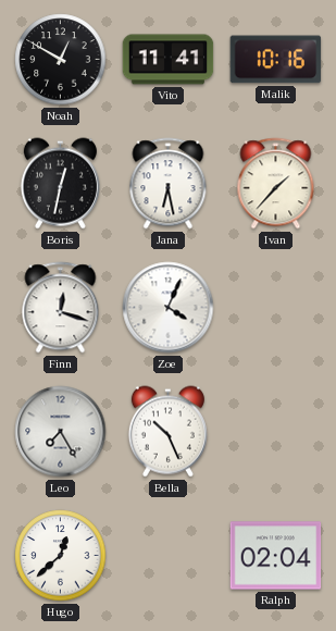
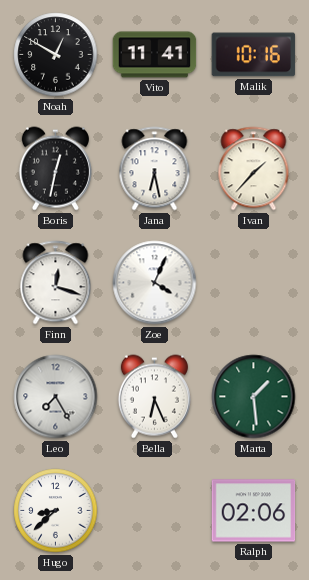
Bella: 10:26 -> 6:26
Marta: none -> 1:29
Hugo: 12:38 -> 8:38
Ralph: 02:04 -> 02:06
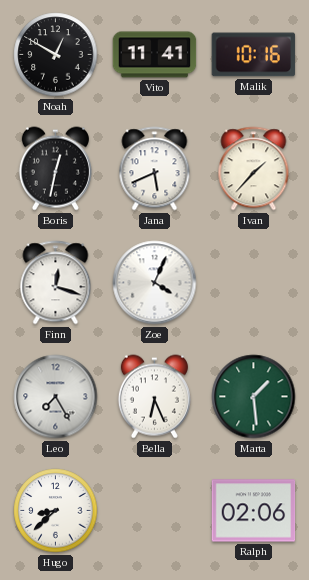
Jana: 6:28 -> 5:41
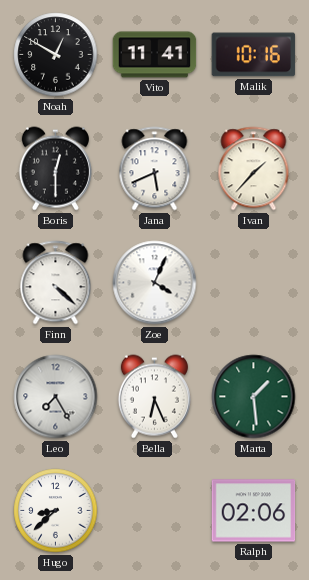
Boris: 12:32 -> 12:30
Finn: 12:18 -> 4:22
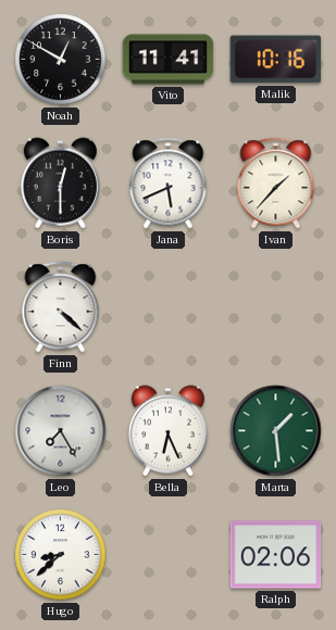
Zoe: 4:04 -> none
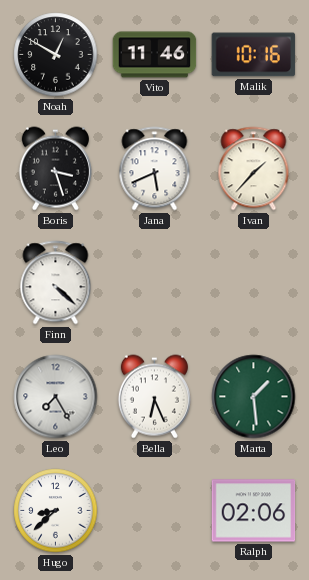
Vito: 11:41 -> 11:46
Boris: 12:30 -> 3:27
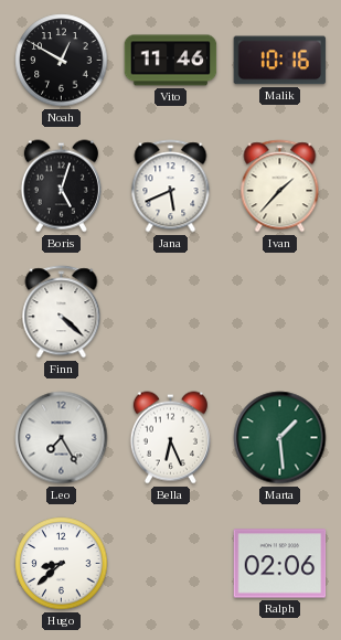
Boris: 3:27 -> 5:03
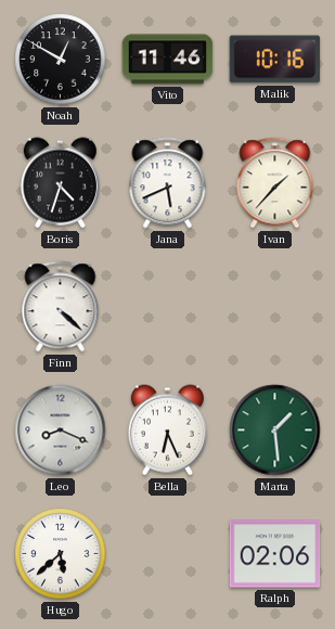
Boris: 5:03 -> 4:33
Leo: 7:25 -> 8:19
Hugo: 8:38 -> 5:38
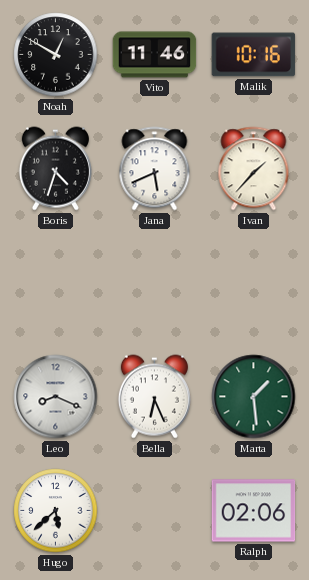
Finn: 4:22 -> none
